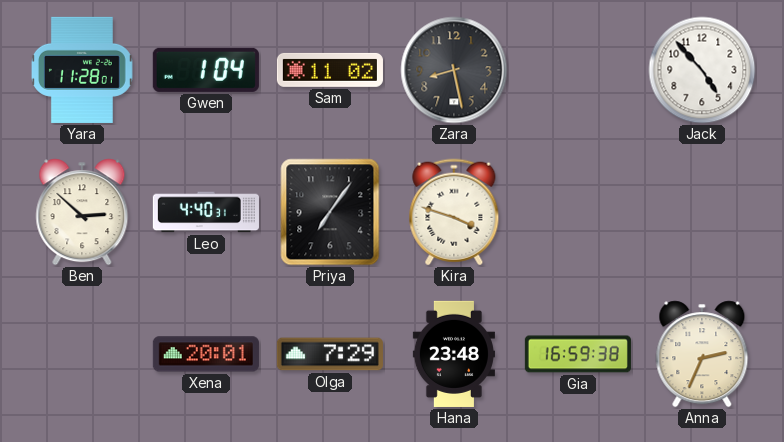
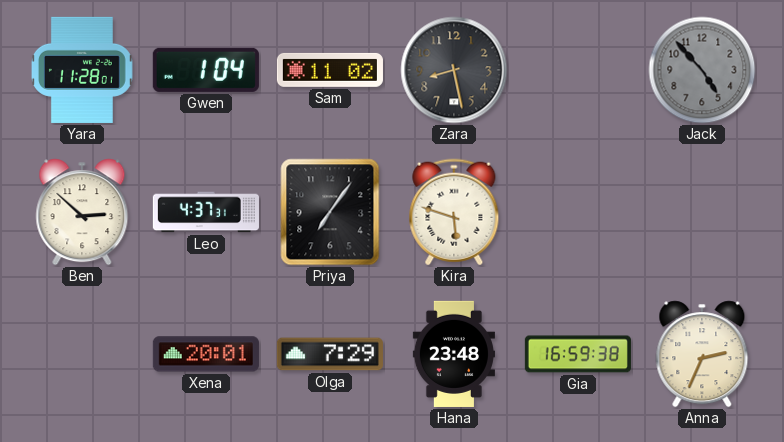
Jack dial: white -> grey
Leo: 4:40 -> 4:37
Kira: 3:48 -> 5:48
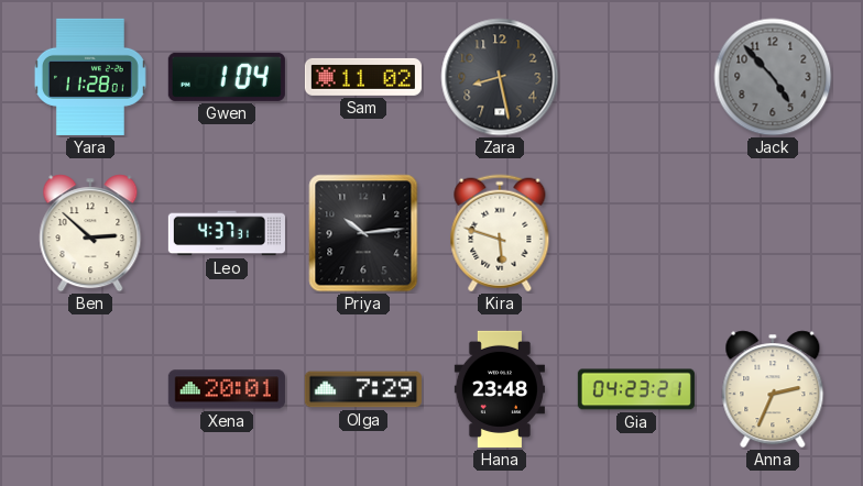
Priya: 7:06 -> 10:14
Gia: 16:59 -> 04:23
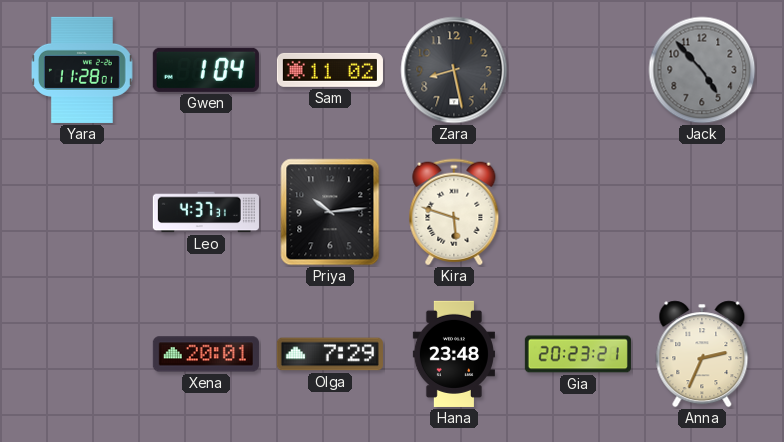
Ben: 2:52 -> none
Gia: 04:23 -> 20:23
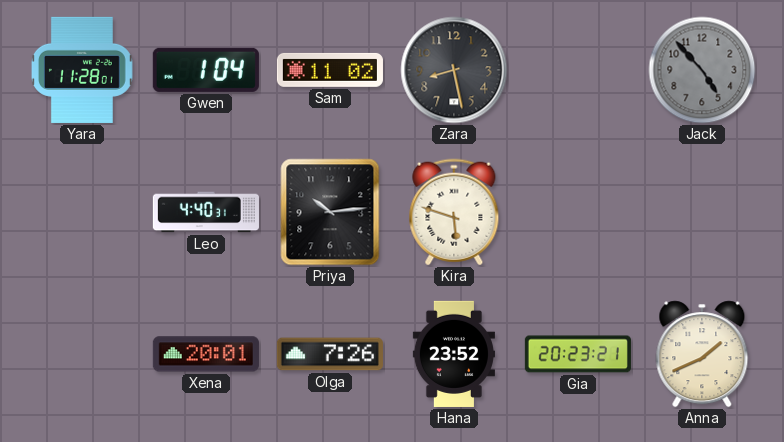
Leo: 4:37 -> 4:40
Olga: 7:29 -> 7:26
Hana: 23:48 -> 23:52
Anna: 2:34 -> 1:41
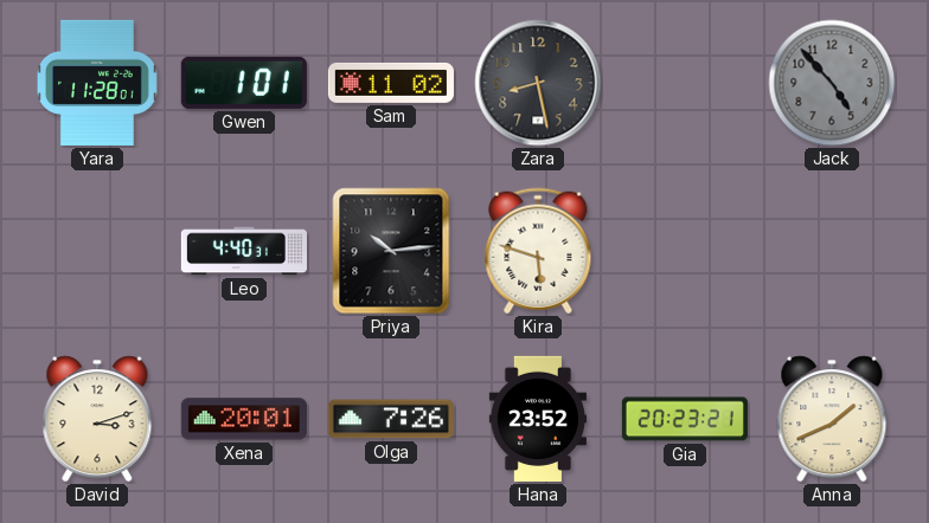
Gwen: 1:04 -> 1:01
David: none -> 3:12
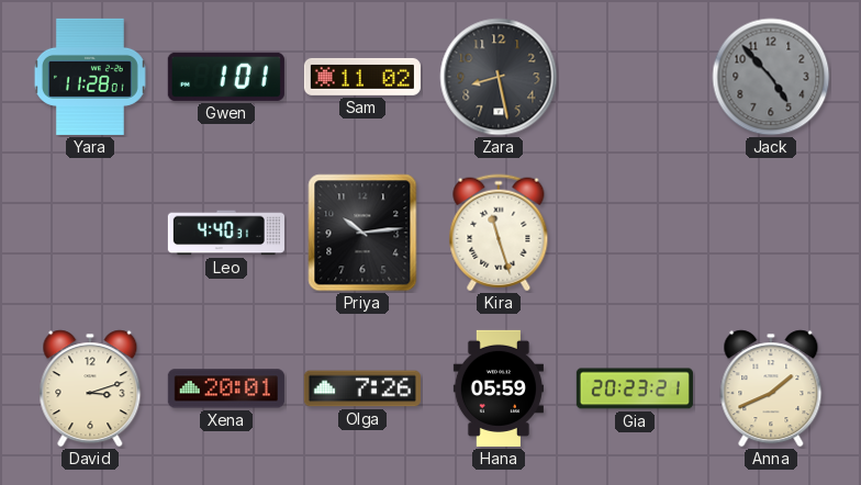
Kira: 5:48 -> 11:27
Hana: 23:52 -> 05:59
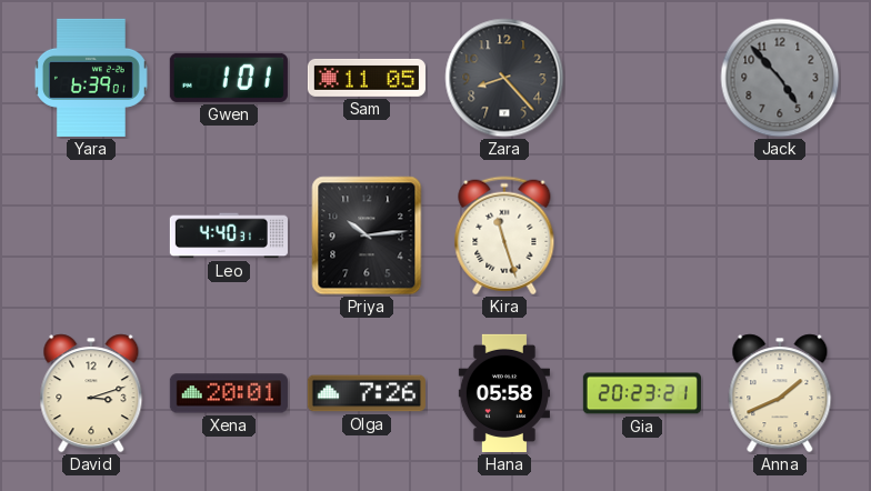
Yara: 11:28 -> 6:39
Sam: 11:02 -> 11:05
Zara: 8:28 -> 8:23
Hana: 05:59 -> 05:58
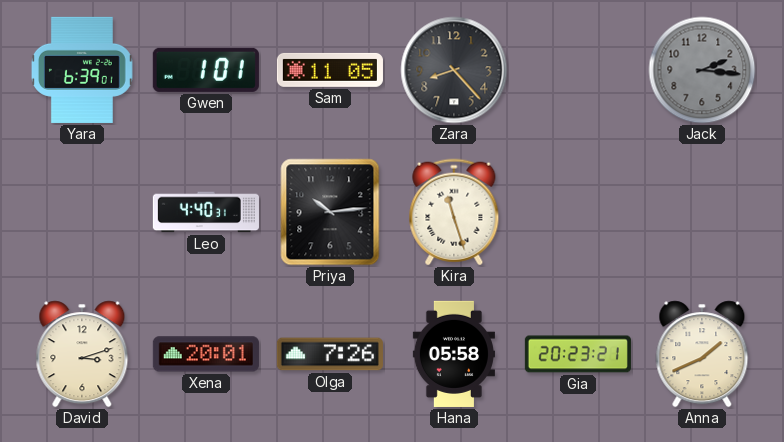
Jack: 4:53 -> 2:16
